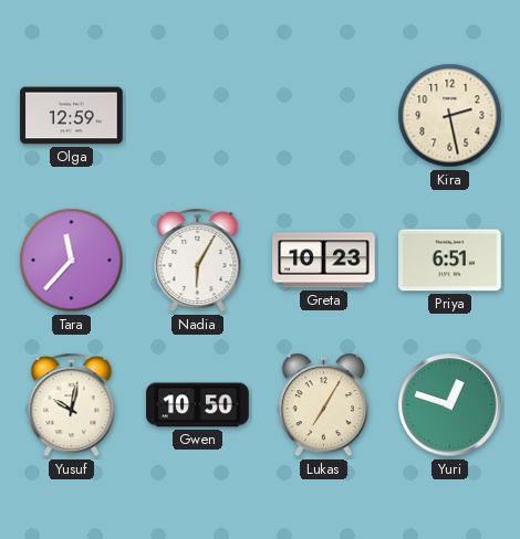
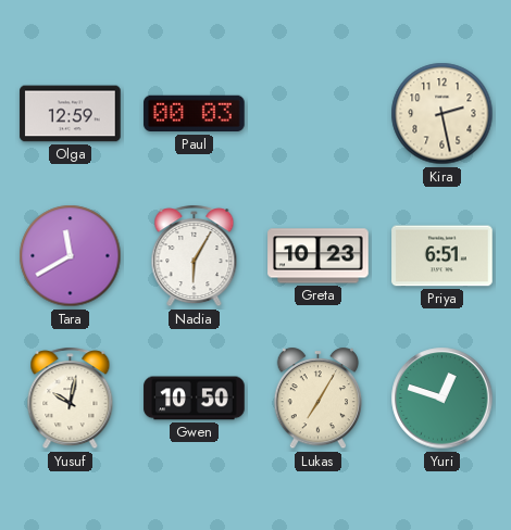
Paul: none -> 00:03
Tara: 11:37 -> 11:40
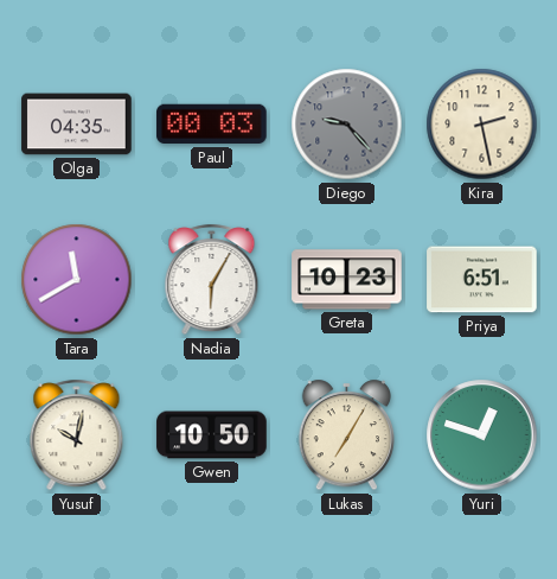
Olga: 12:59 -> 04:35
Diego: none -> 9:23
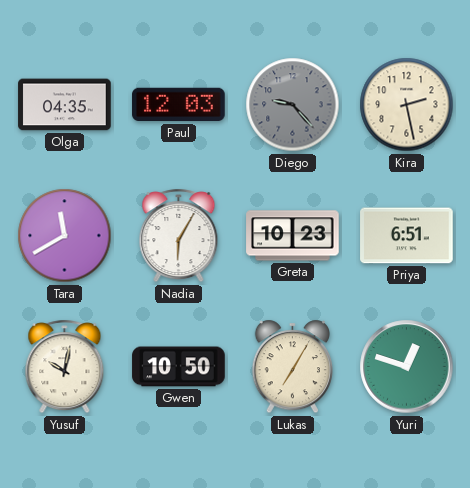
Paul: 00:03 -> 12:03
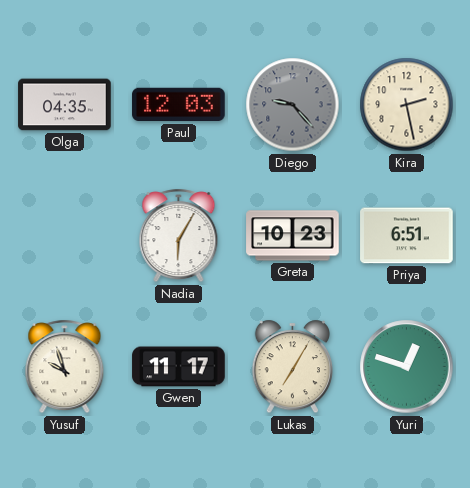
Tara: 11:40 -> none
Yusuf: 10:02 -> 9:57
Gwen: 10:50 -> 11:17
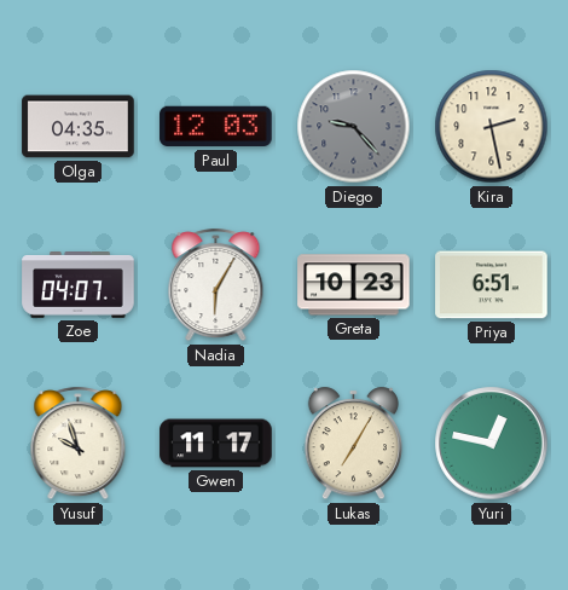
Zoe: none -> 04:07
Yuri: 12:48 -> 12:47
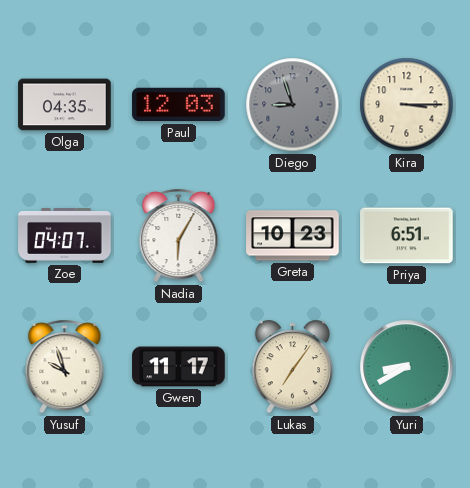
Diego: 9:23 -> 8:57
Kira: 2:28 -> 3:15
Lukas: 7:05 -> 7:06
Yuri: 12:47 -> 8:40
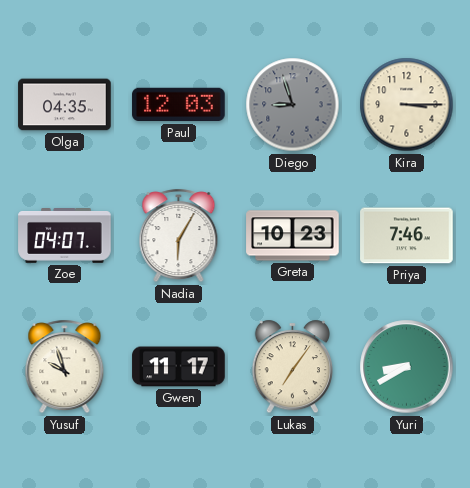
Priya: 6:51 -> 7:46
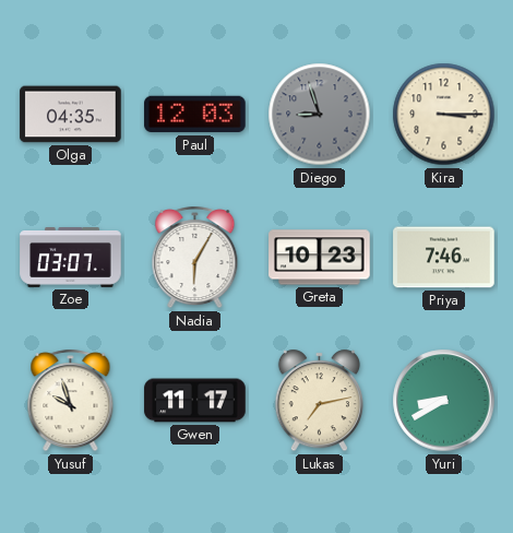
Zoe: 04:07 -> 03:07
Lukas: 7:06 -> 7:13
